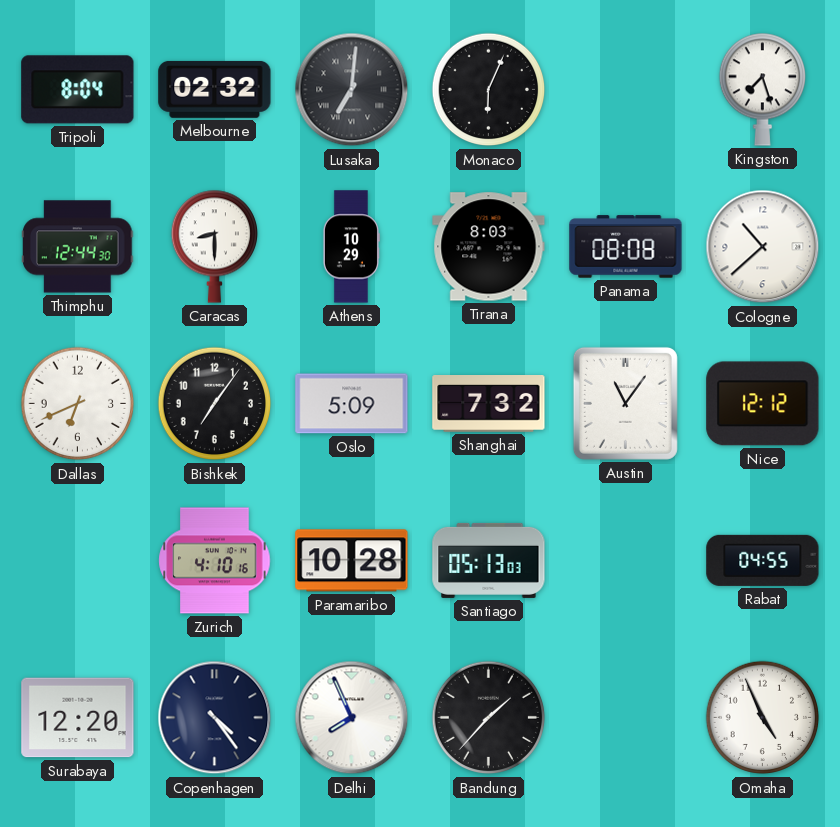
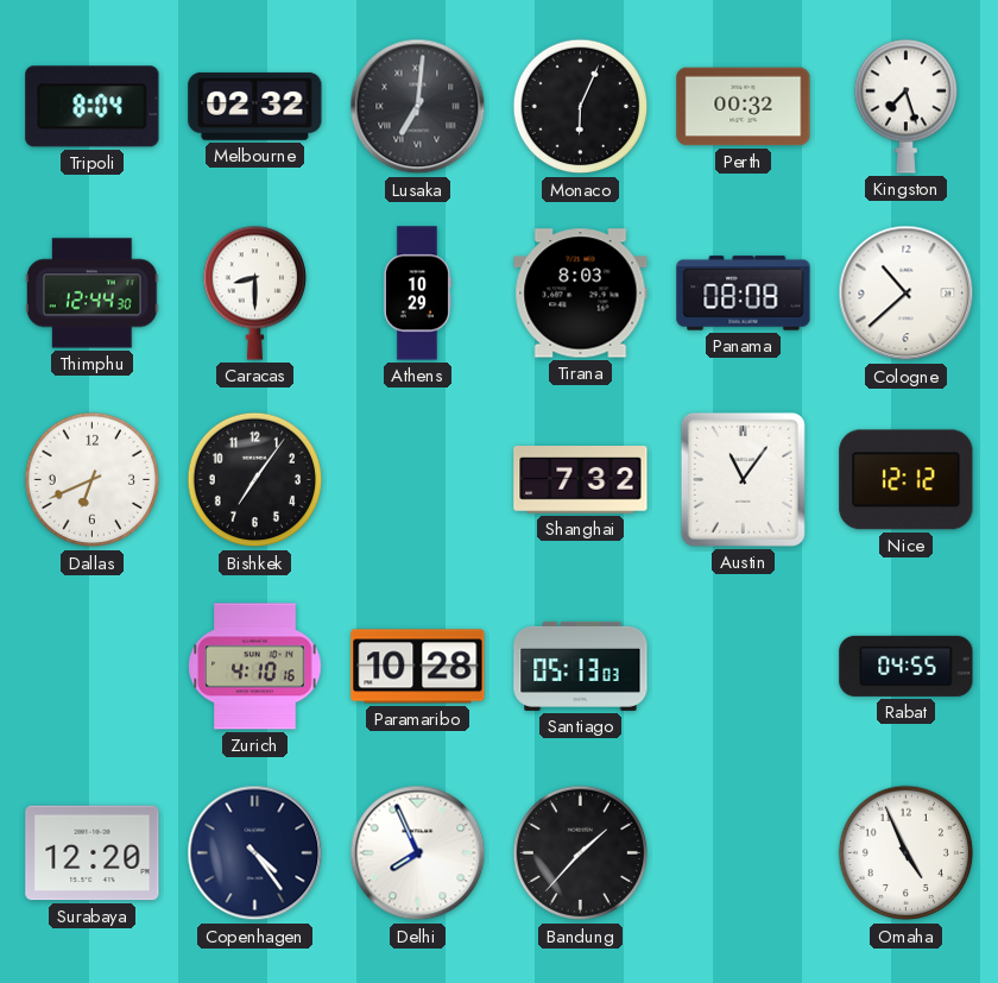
Perth: none -> 00:32
Oslo: 5:09 -> none
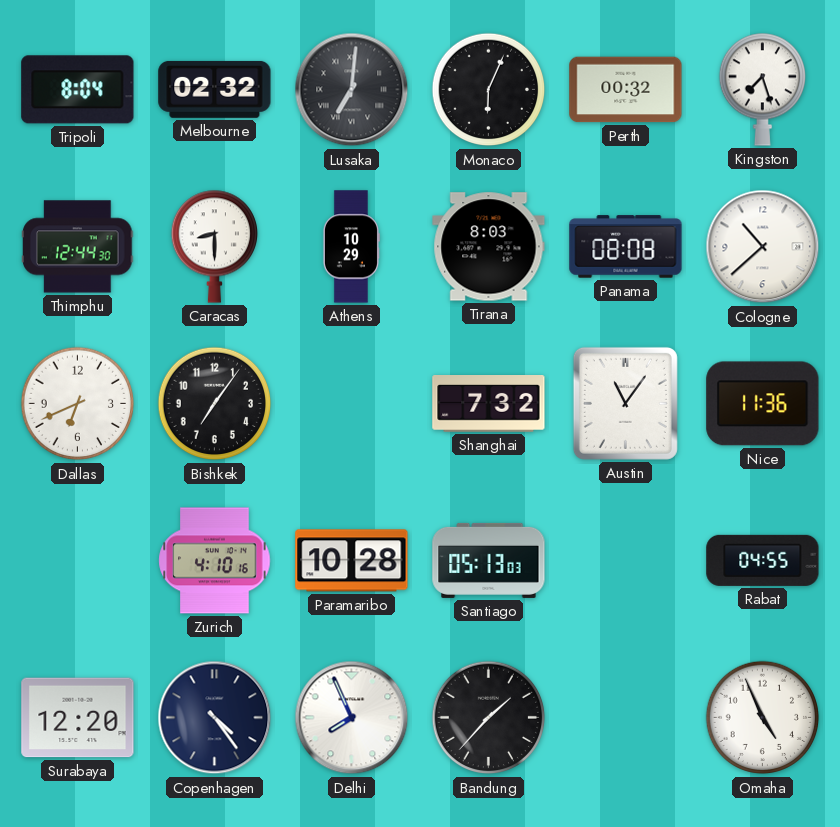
Nice: 12:12 -> 11:36
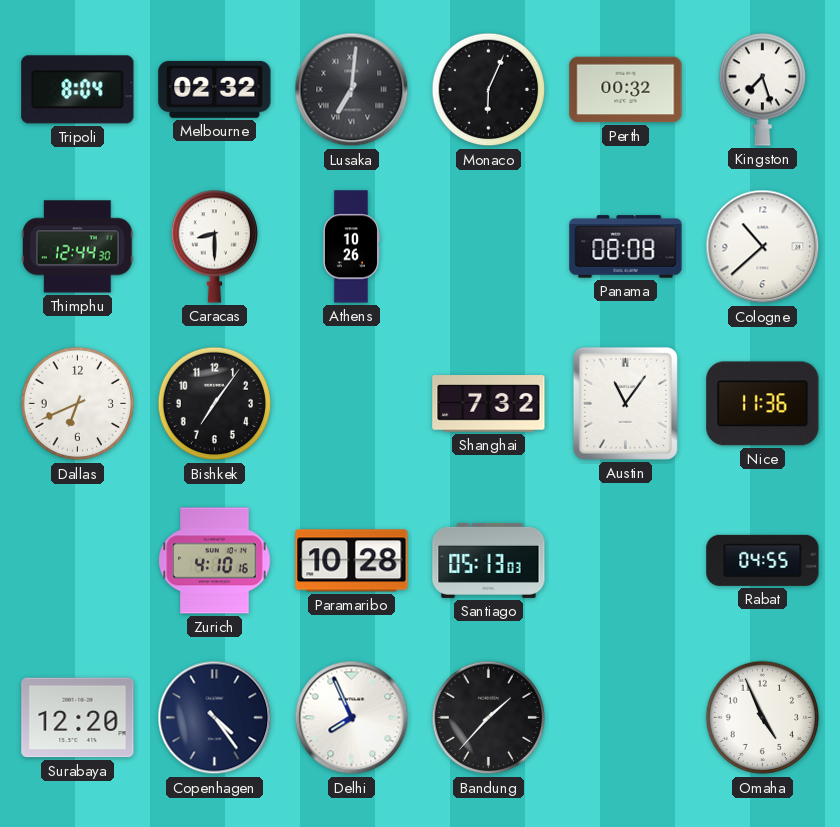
Athens: 10:29 -> 10:26
Tirana: 8:03 -> none
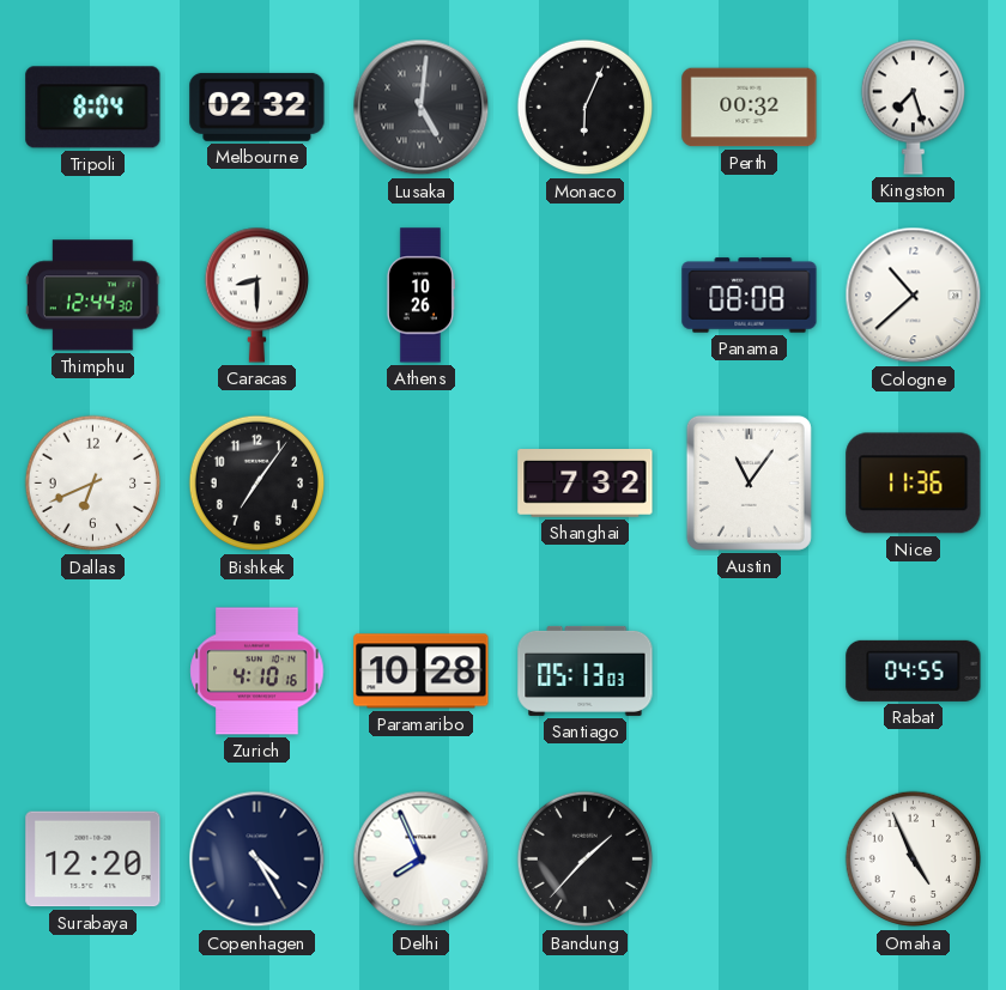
Lusaka: 7:01 -> 5:01
Copenhagen: 4:24 -> 4:25
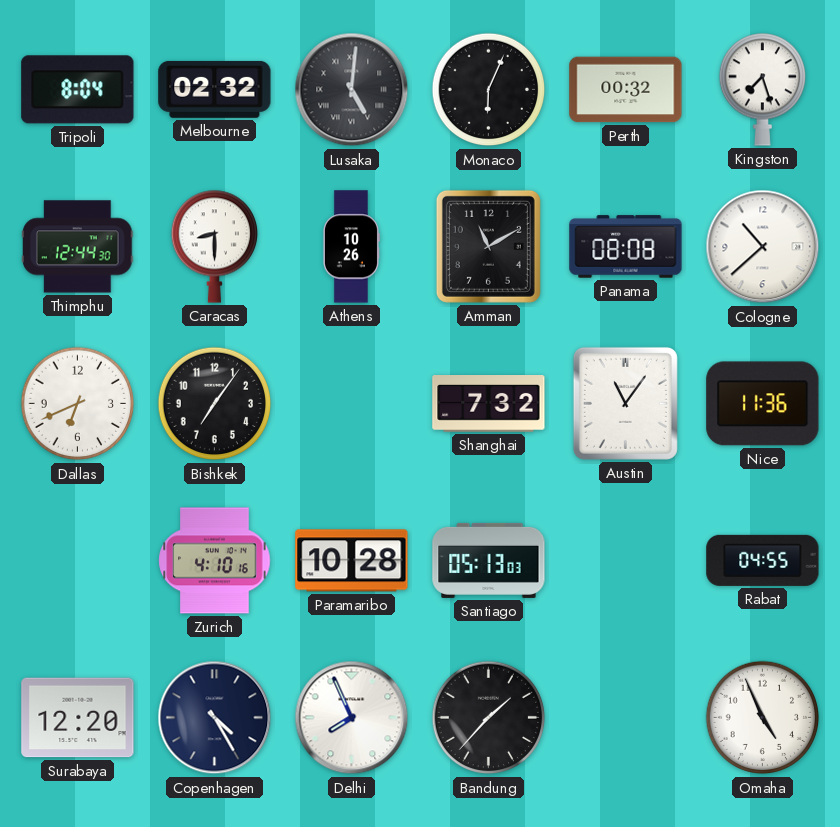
Amman: none -> 11:10
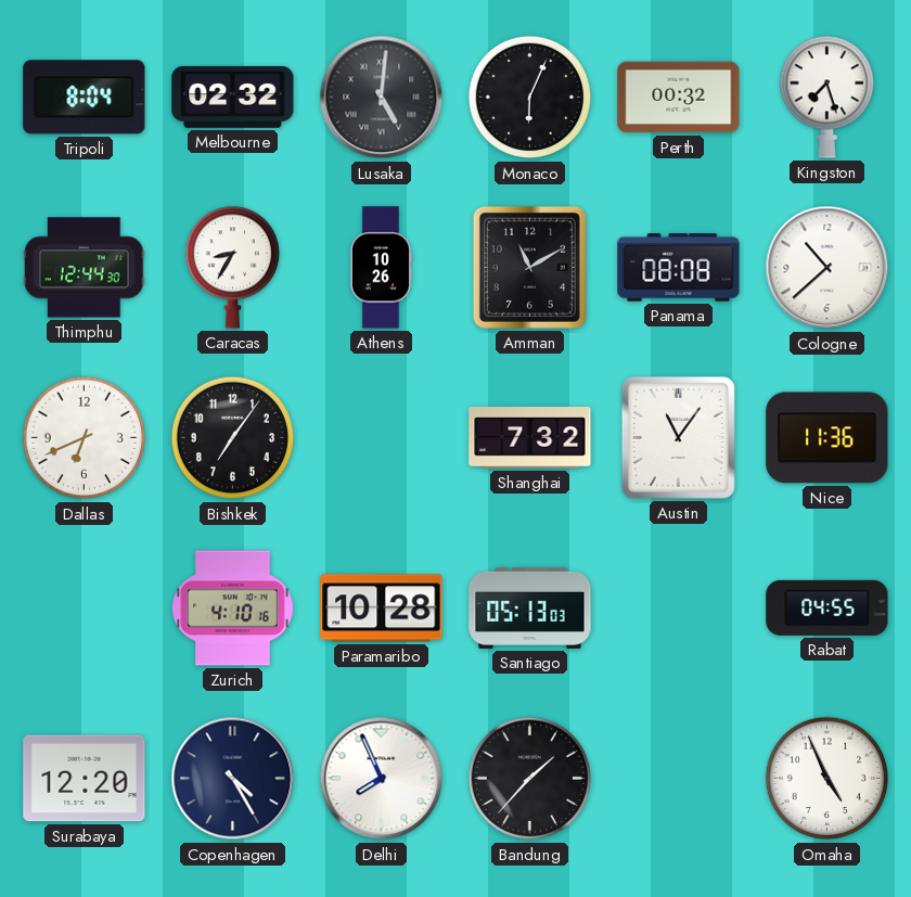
Caracas: 8:30 -> 8:35
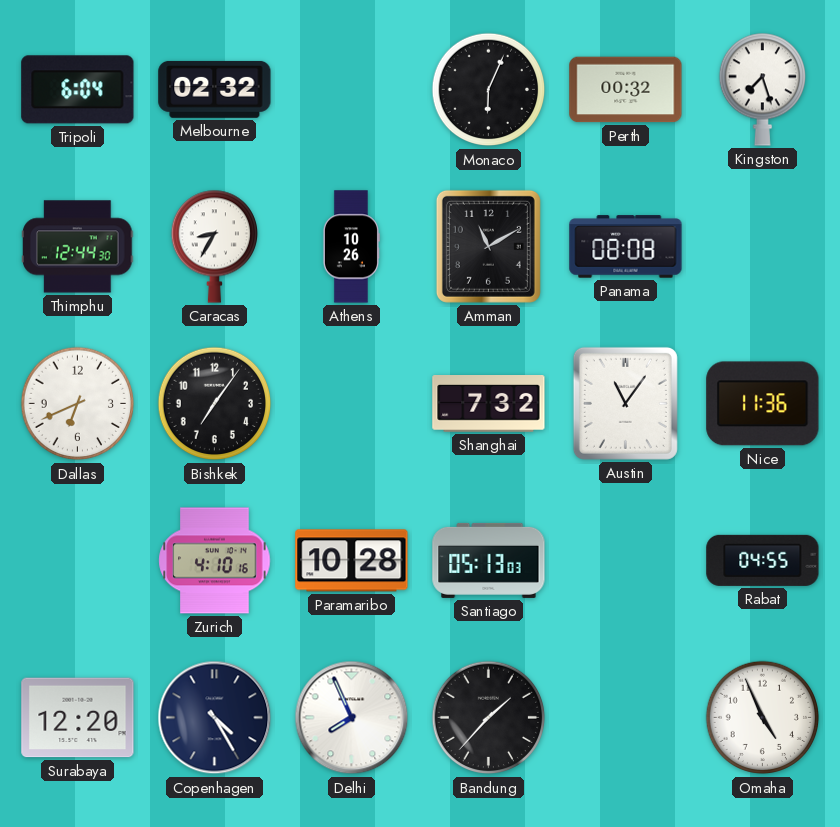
Tripoli: 8:04 -> 6:04
Lusaka: 5:01 -> none
Cologne: 10:38 -> none
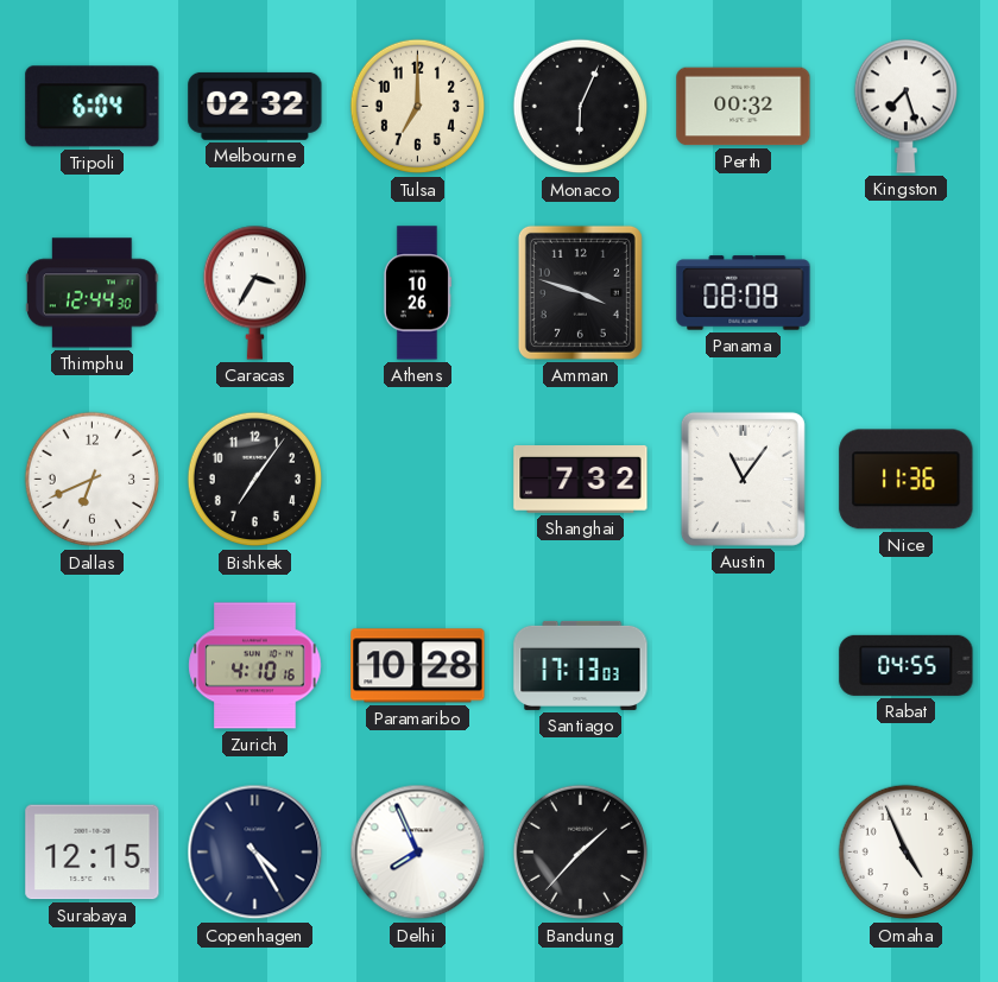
Tulsa: none -> 7:00
Caracas: 8:35 -> 3:35
Amman: 11:10 -> 3:48
Santiago: 05:13 -> 17:13
Surabaya: 12:20 -> 12:15
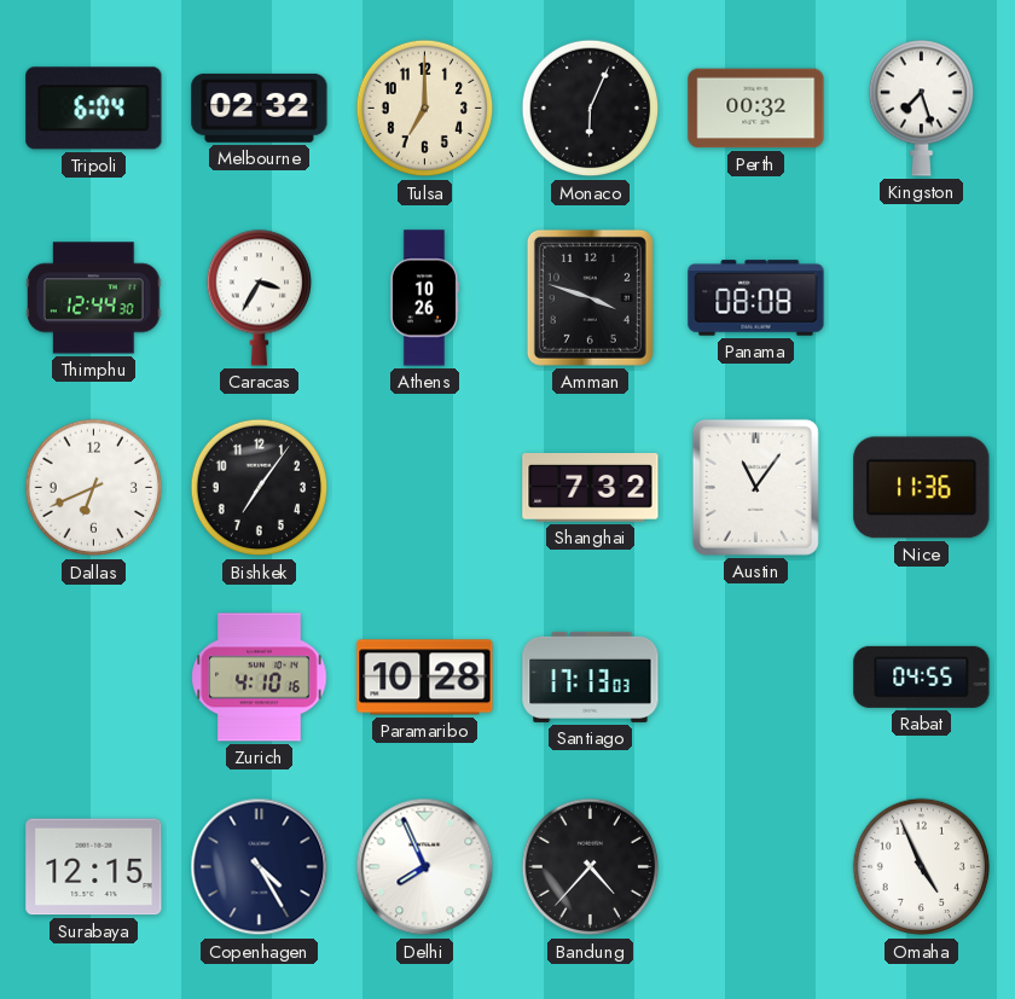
Bandung: 1:37 -> 4:37
